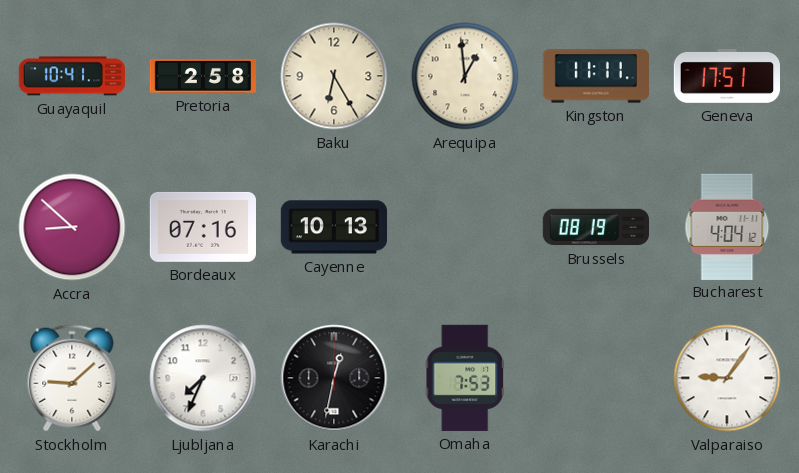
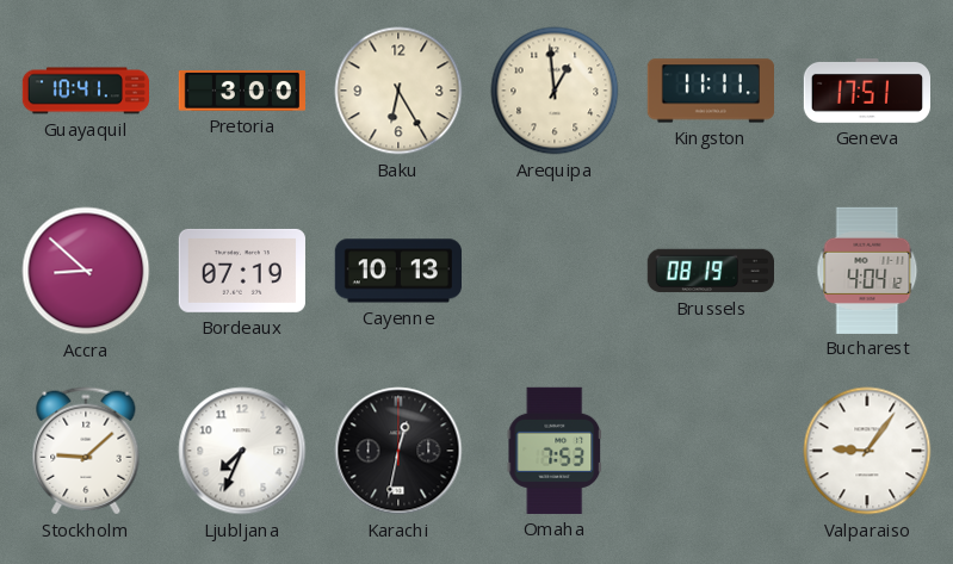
Pretoria: 2:58 -> 3:00
Bordeaux: 07:16 -> 07:19
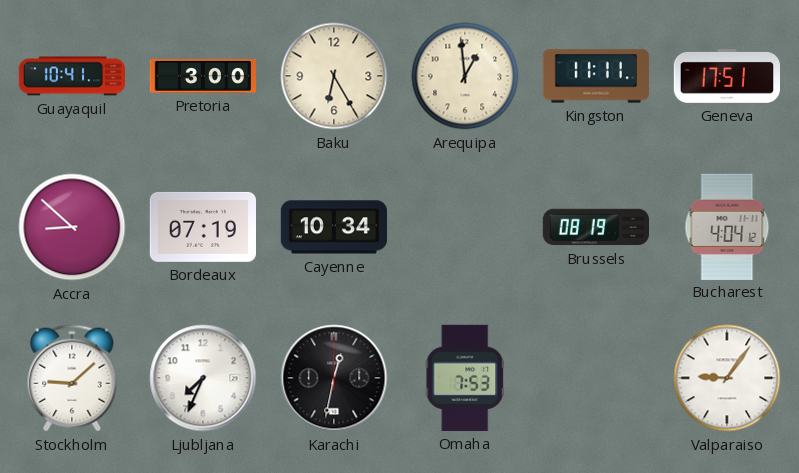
Cayenne: 10:13 -> 10:34
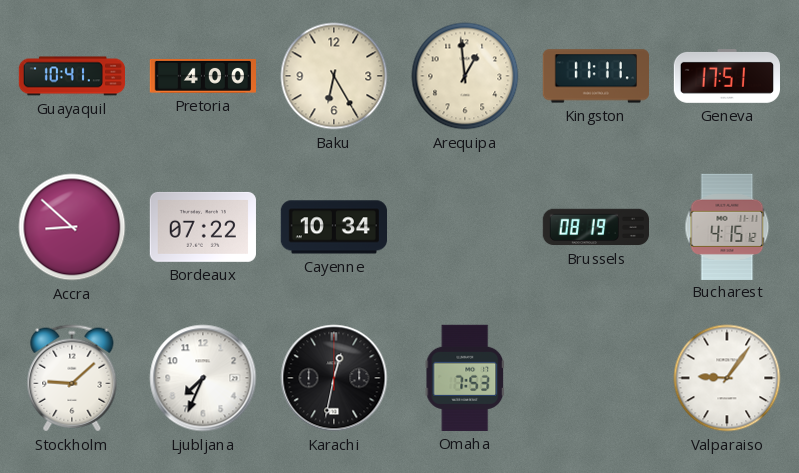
Pretoria: 3:00 -> 4:00
Bordeaux: 07:19 -> 07:22
Bucharest: 4:04 -> 4:15
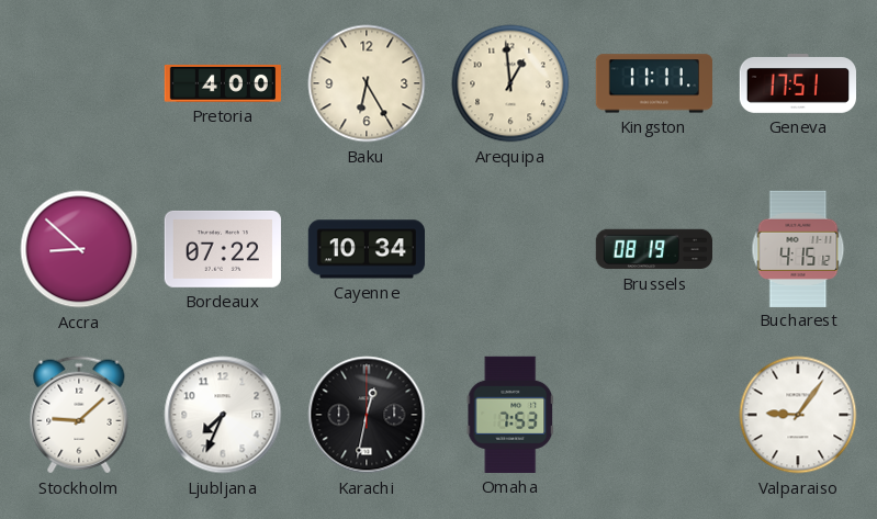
Guayaquil: 10:41 -> none
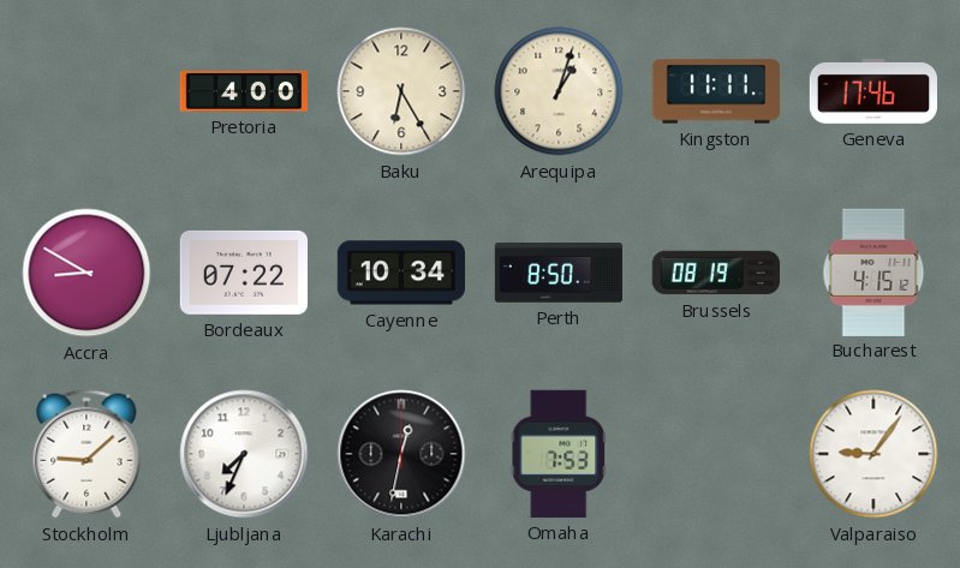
Arequipa: 12:59 -> 1:03
Geneva: 17:51 -> 17:46
Accra: 8:52 -> 8:50
Perth: none -> 8:50
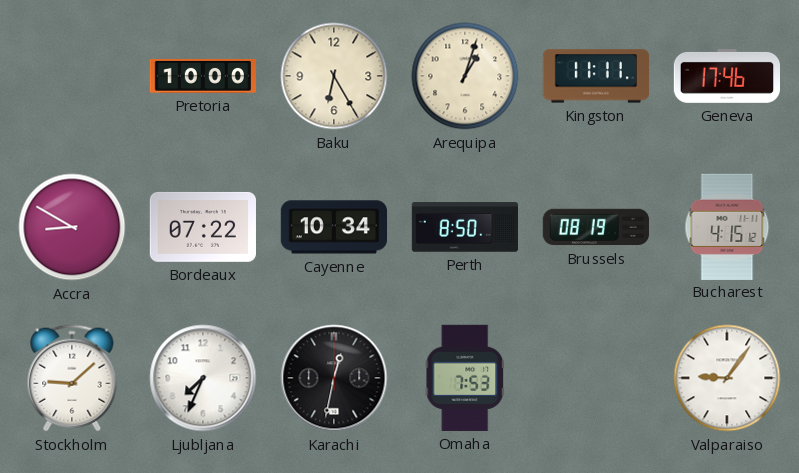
Pretoria: 4:00 -> 10:00
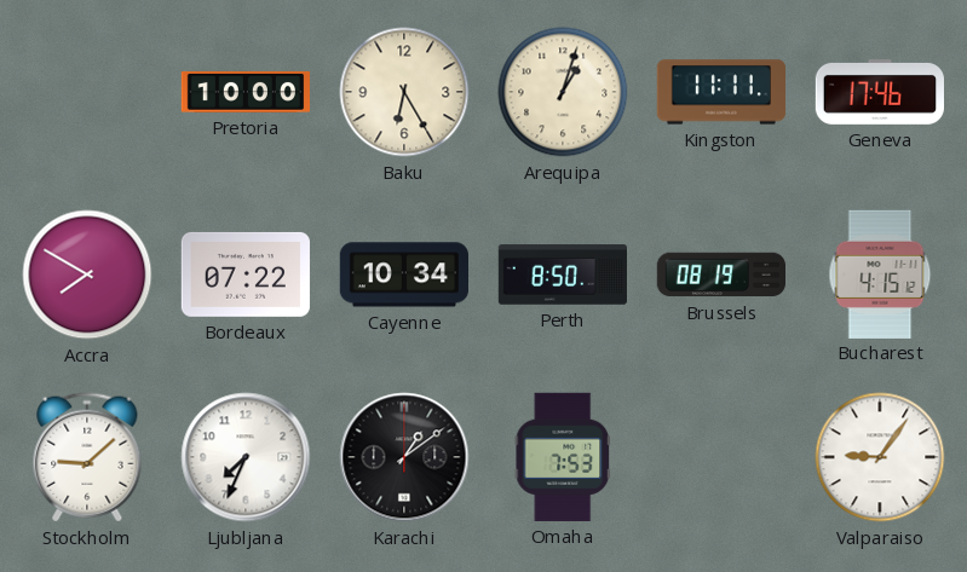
Accra: 8:50 -> 7:50
Karachi: 12:32 -> 1:09
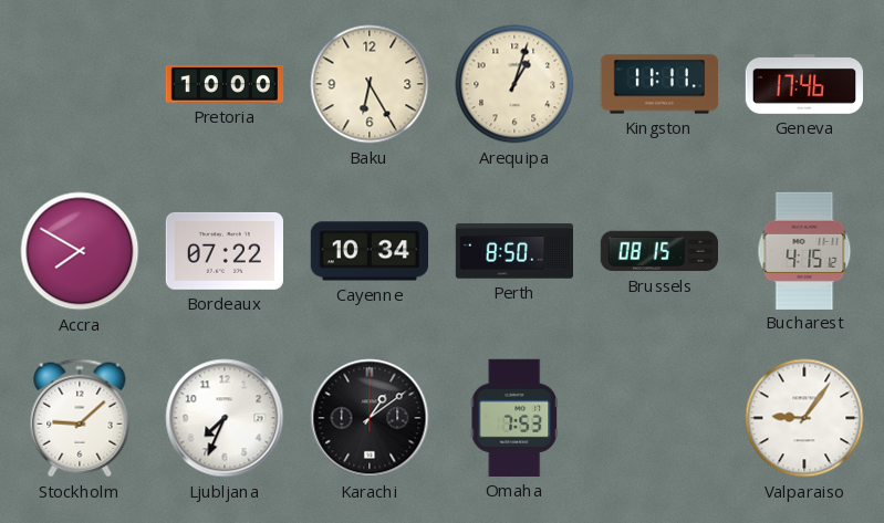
Brussels: 08:19 -> 08:15
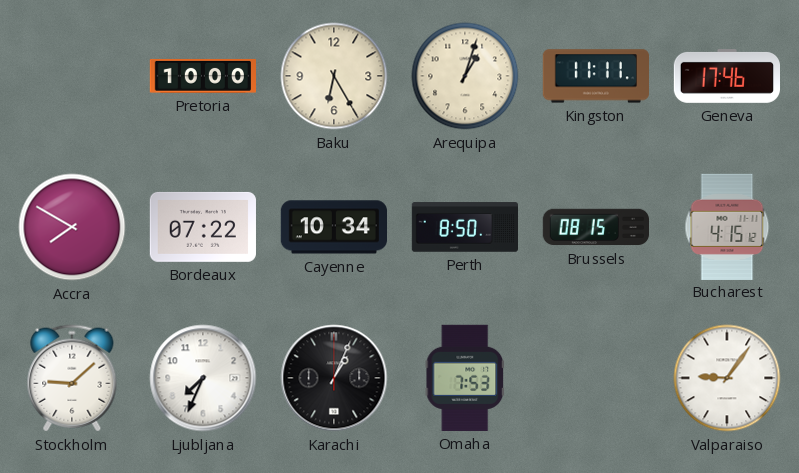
Karachi: 1:09 -> 1:04
